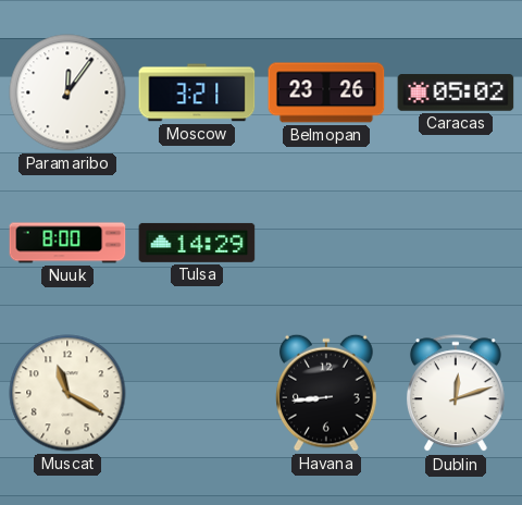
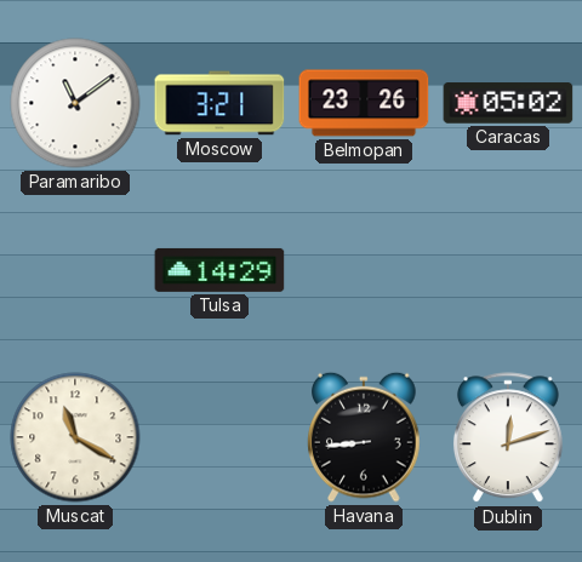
Paramaribo: 12:06 -> 11:09
Nuuk: 8:00 -> none
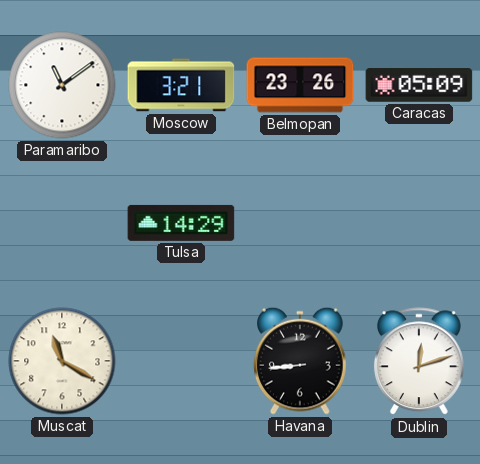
Caracas: 05:02 -> 05:09
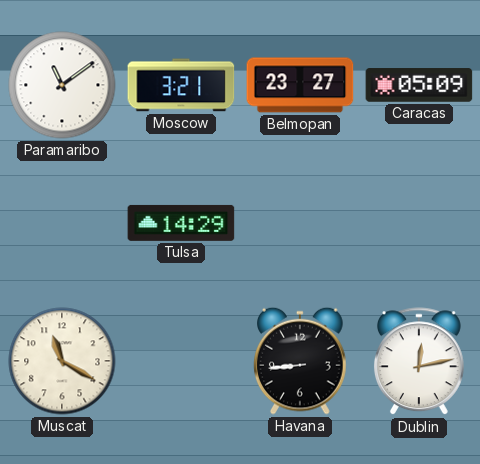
Belmopan: 23:26 -> 23:27
Dublin: 12:12 -> 12:13
